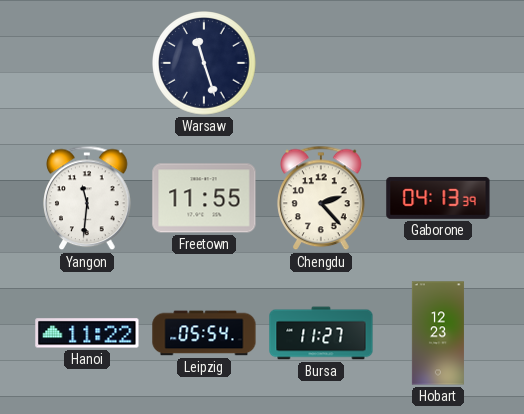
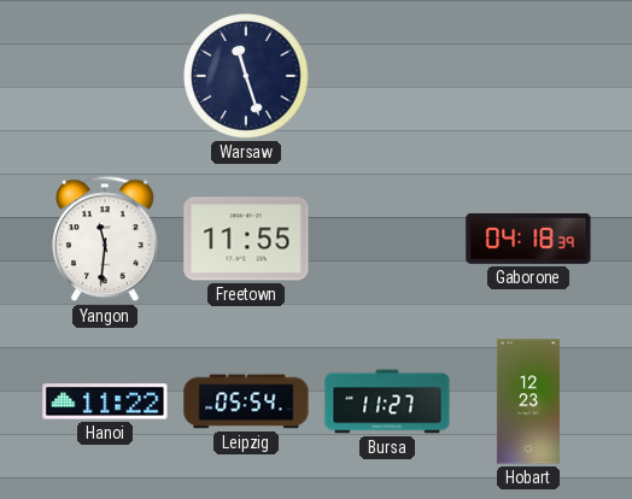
Chengdu: 2:23 -> none
Gaborone: 04:13 -> 04:18
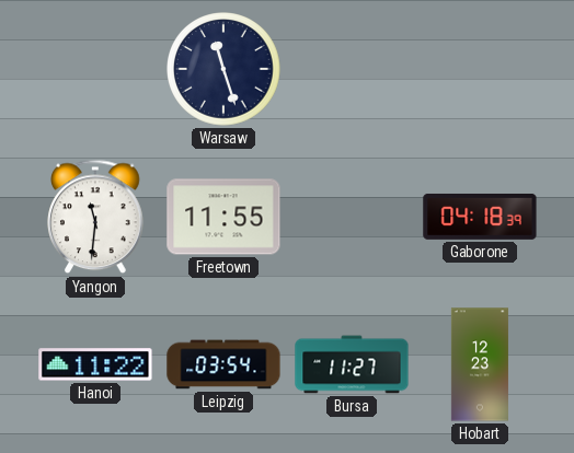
Leipzig: 05:54 -> 03:54
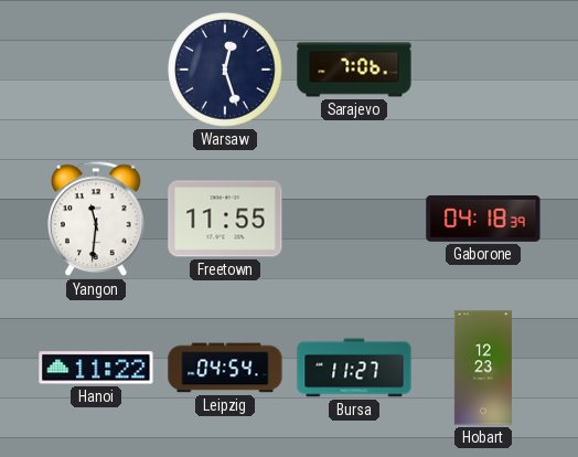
Warsaw: 11:27 -> 12:27
Sarajevo: none -> 7:06
Leipzig: 03:54 -> 04:54
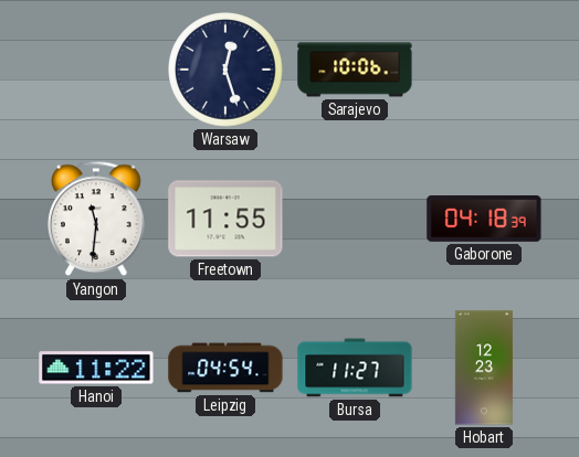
Sarajevo: 7:06 -> 10:06
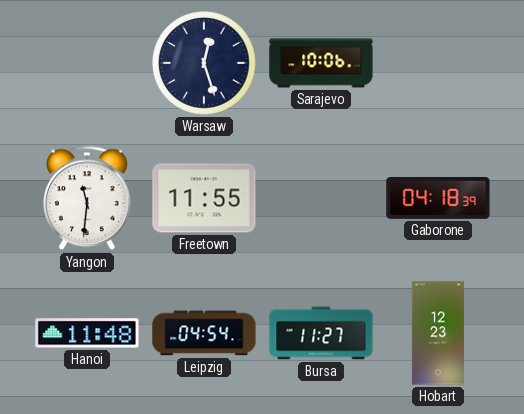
Hanoi: 11:22 -> 11:48
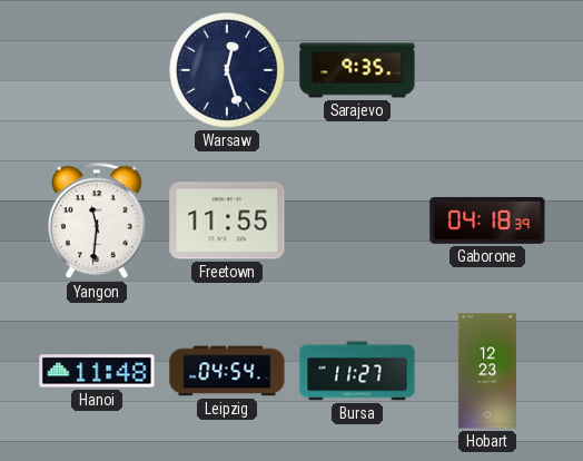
Sarajevo: 10:06 -> 9:35
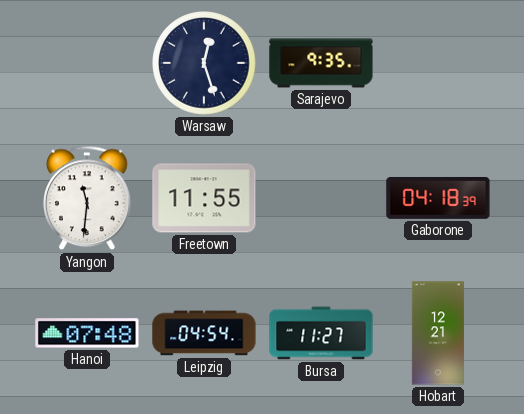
Hanoi: 11:48 -> 07:48
Hobart: 12:23 -> 12:21
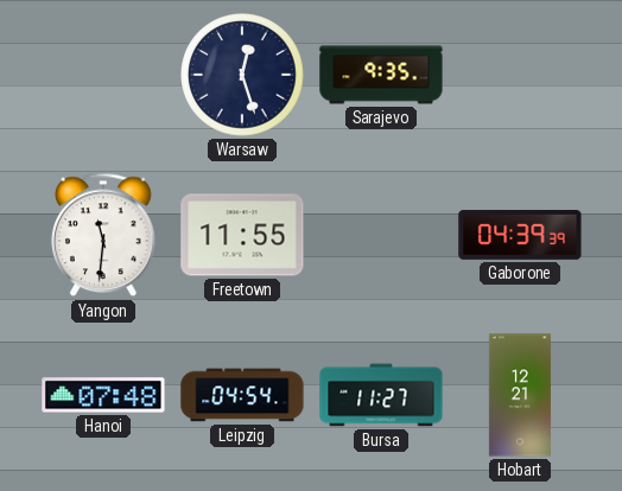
Gaborone: 04:18 -> 04:39
